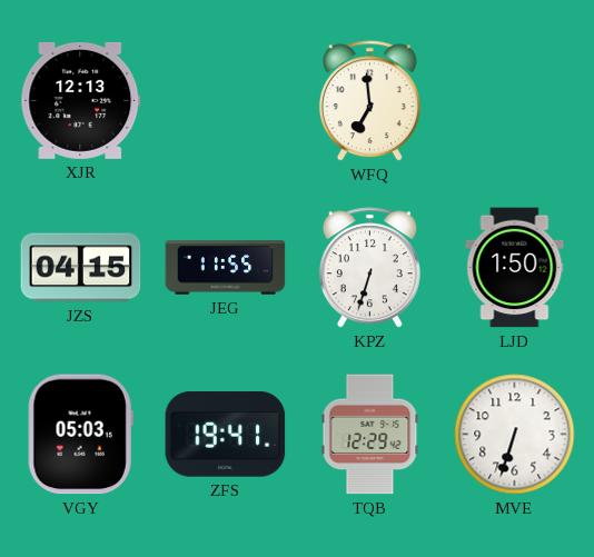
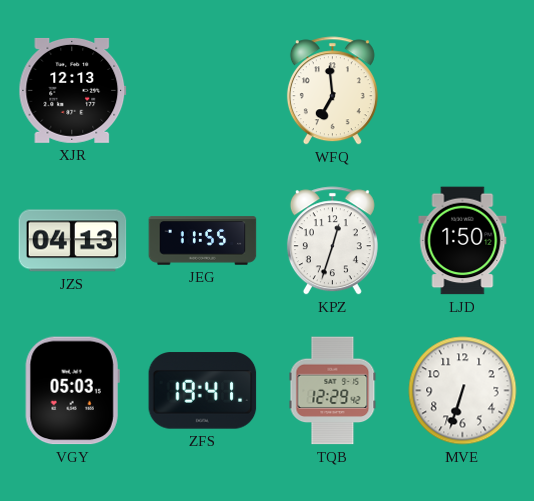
JZS: 04:15 -> 04:13
KPZ: 6:33 -> 12:33
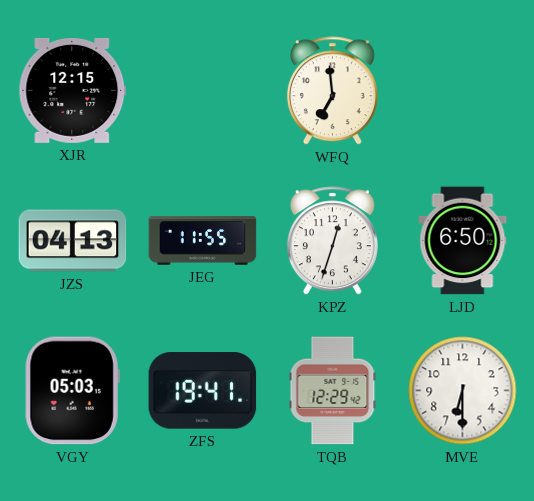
XJR: 12:13 -> 12:15
LJD: 1:50 -> 6:50
MVE: 6:33 -> 6:30
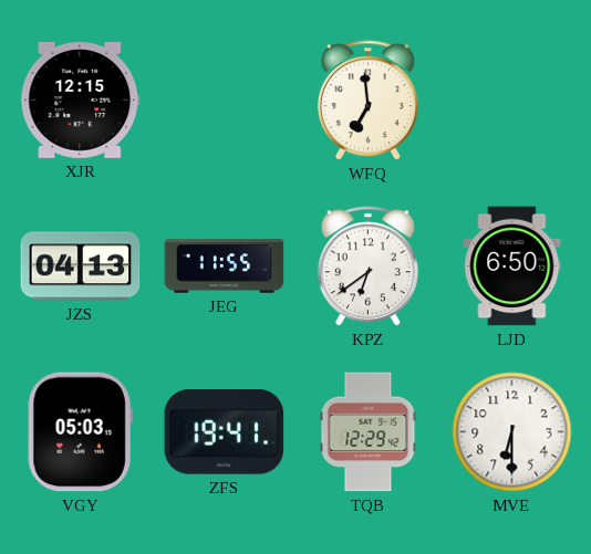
KPZ: 12:33 -> 6:39
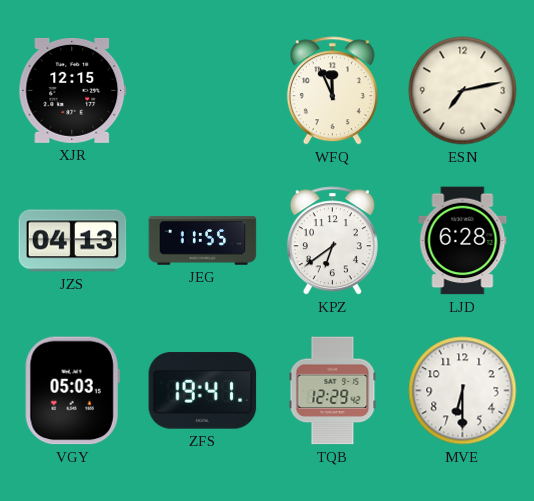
WFQ: 6:59 -> 11:56
ESN: none -> 7:13
LJD: 6:50 -> 6:28
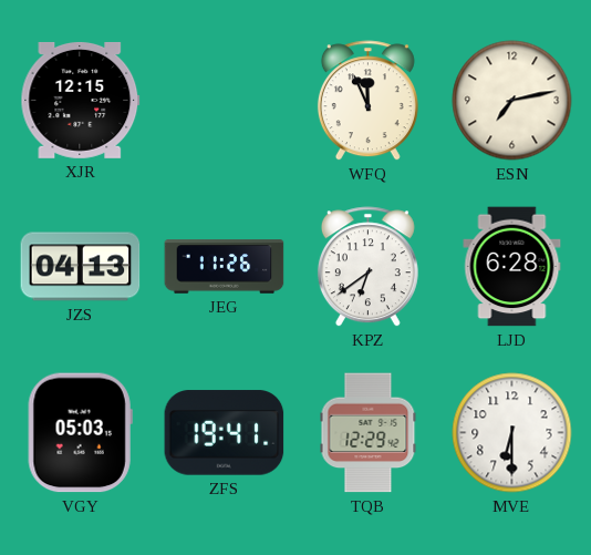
JEG: 11:55 -> 11:26
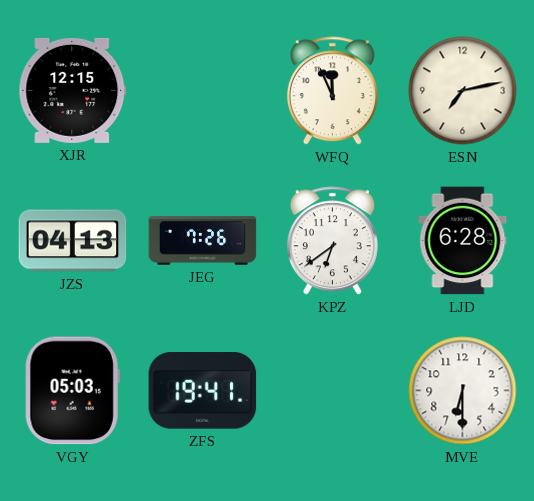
JEG: 11:26 -> 7:26
TQB: 12:29 -> none
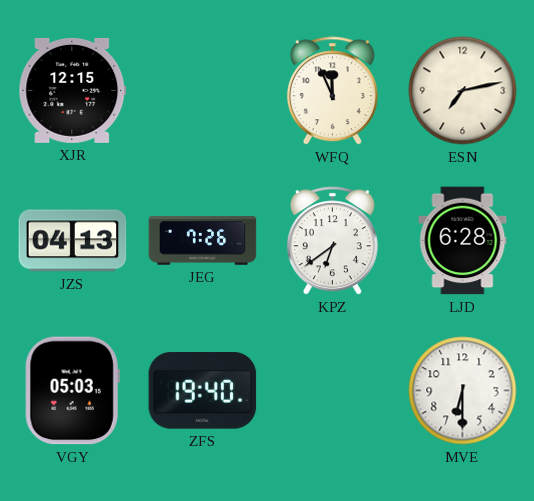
ZFS: 19:41 -> 19:40
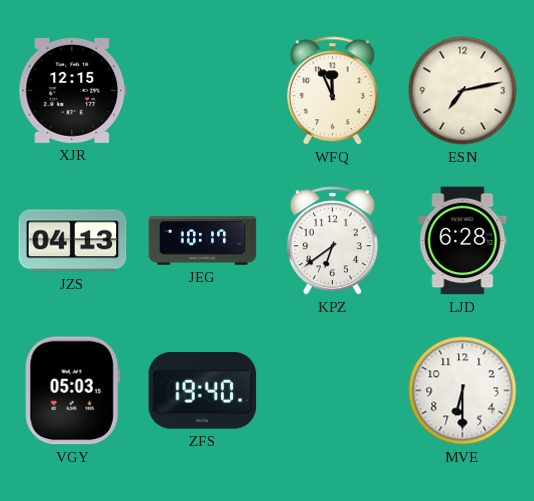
JEG: 7:26 -> 10:17
